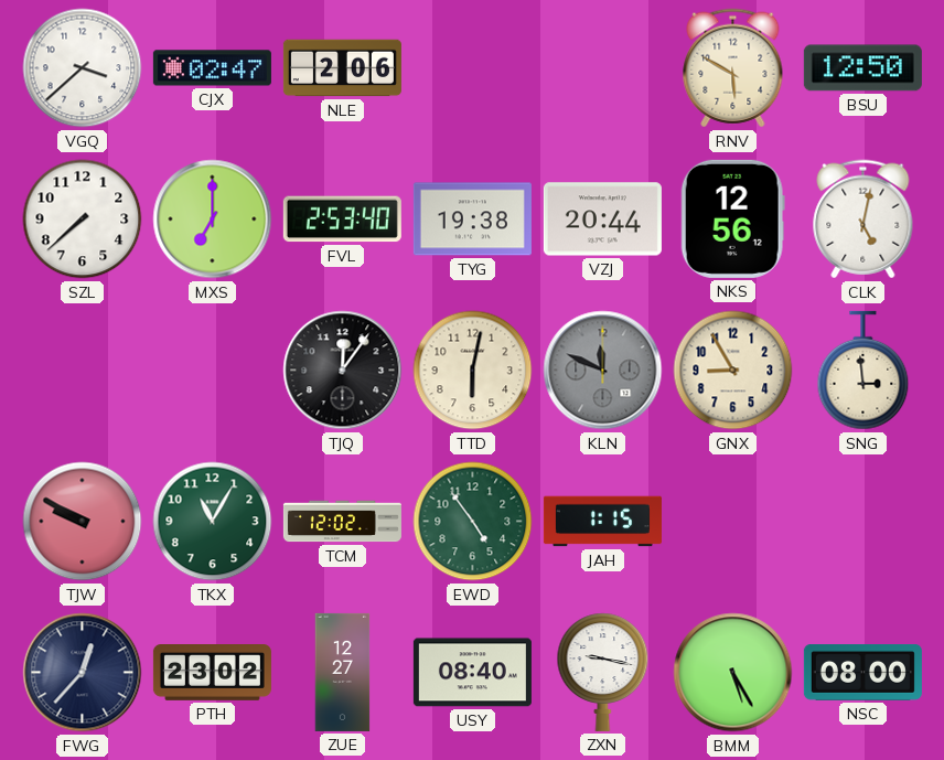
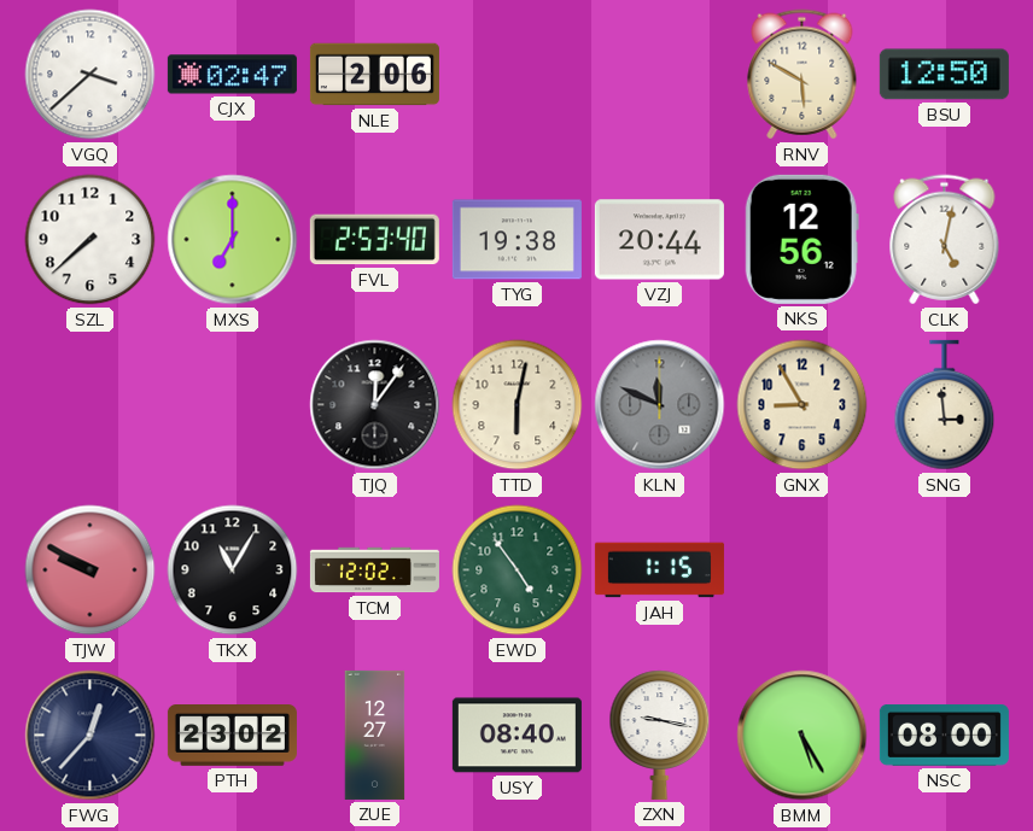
TKX dial: green -> black
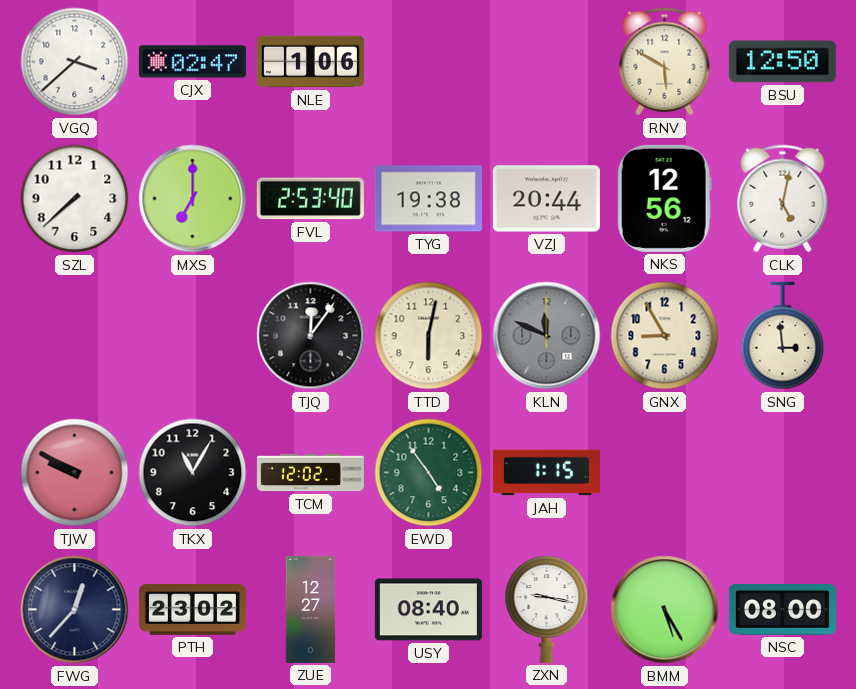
NLE: 2:06 -> 1:06
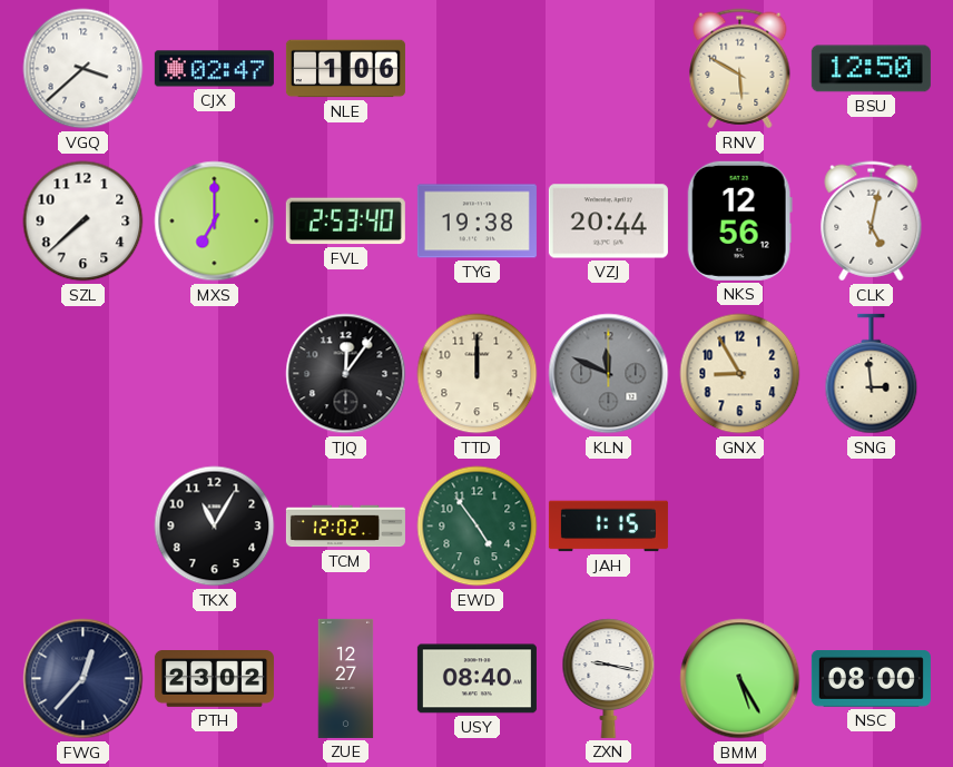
TTD: 6:02 -> 12:00
TJW: 9:50 -> none
